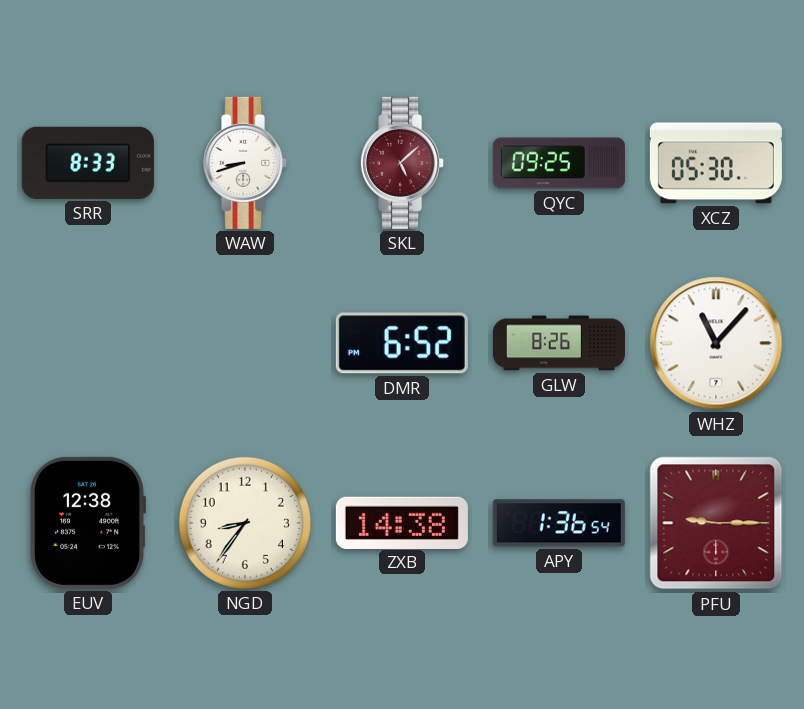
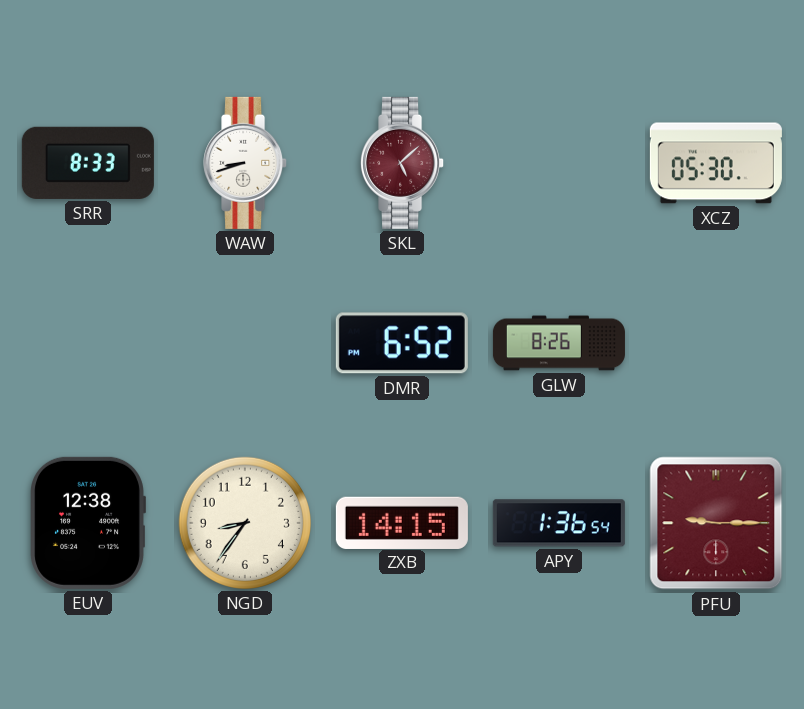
QYC: 09:25 -> none
WHZ: 11:07 -> none
ZXB: 14:38 -> 14:15
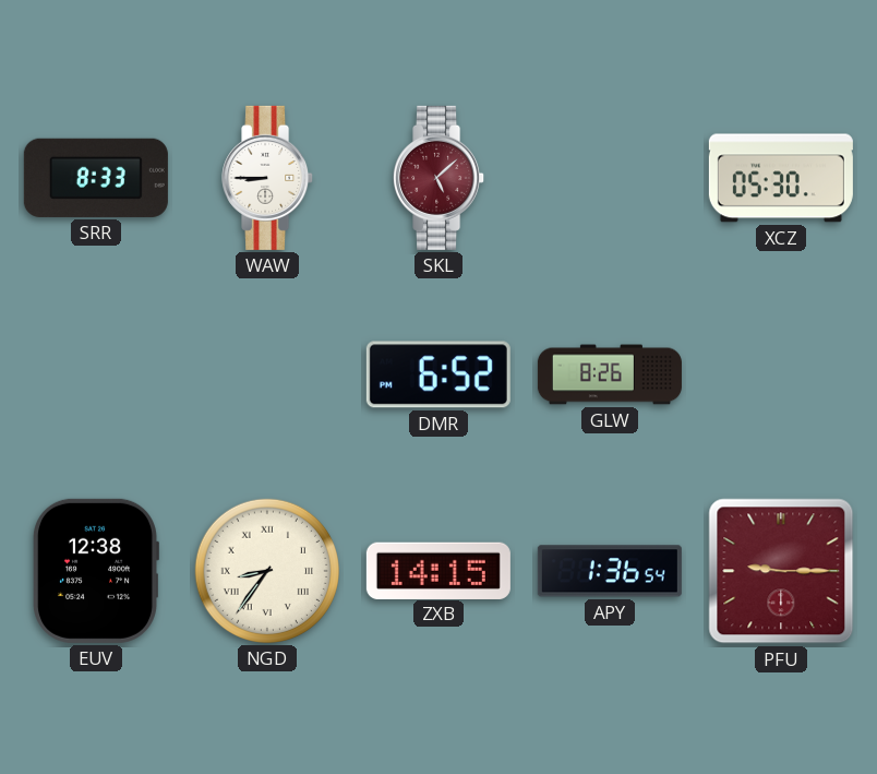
WAW: 8:42 -> 8:45
NGD numerals: Arabic -> Roman
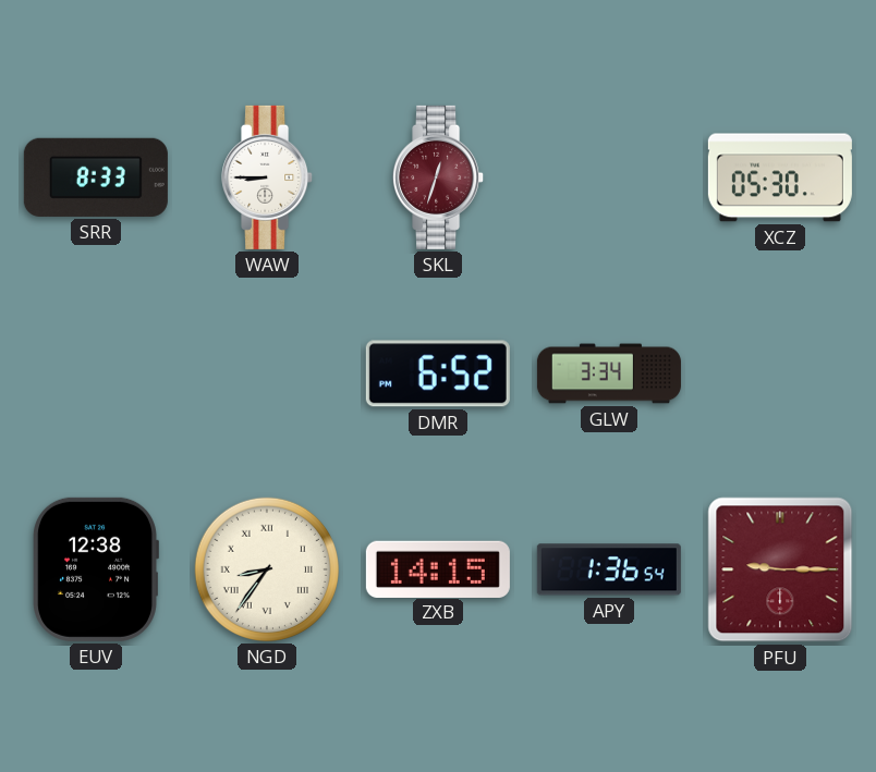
SKL: 5:08 -> 12:33
GLW: 8:26 -> 3:34
